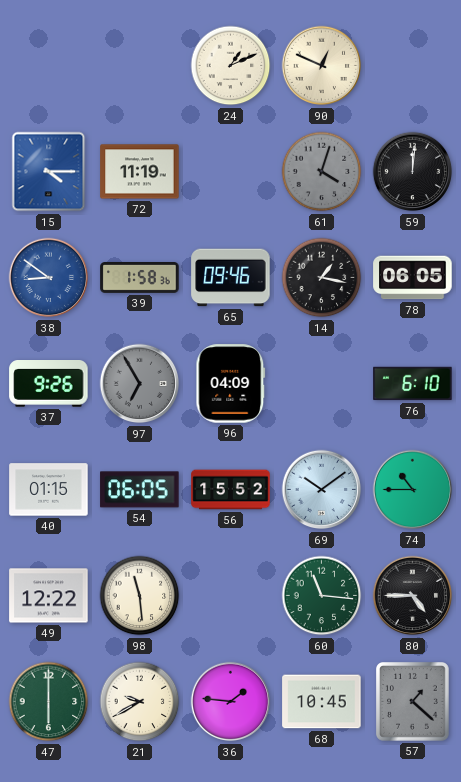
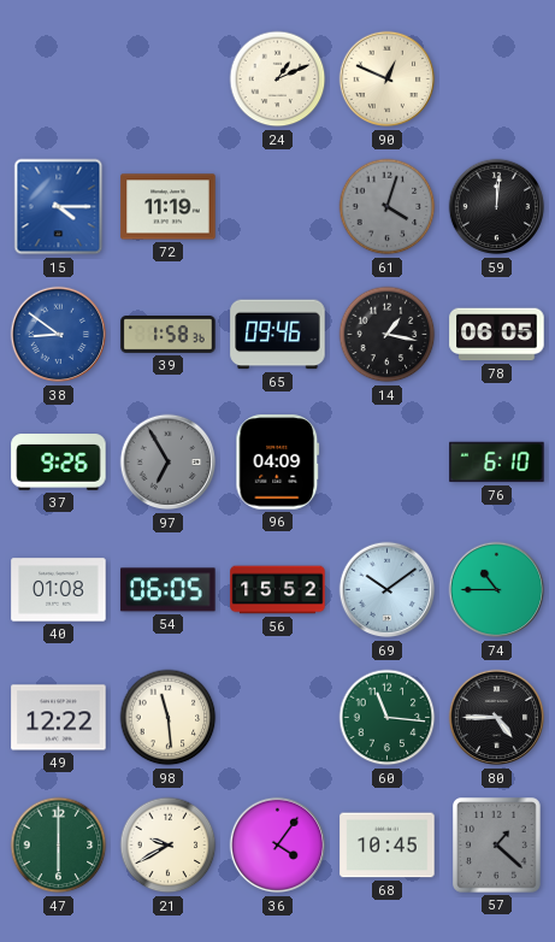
40: 01:15 -> 01:08
36: 1:46 -> 4:06
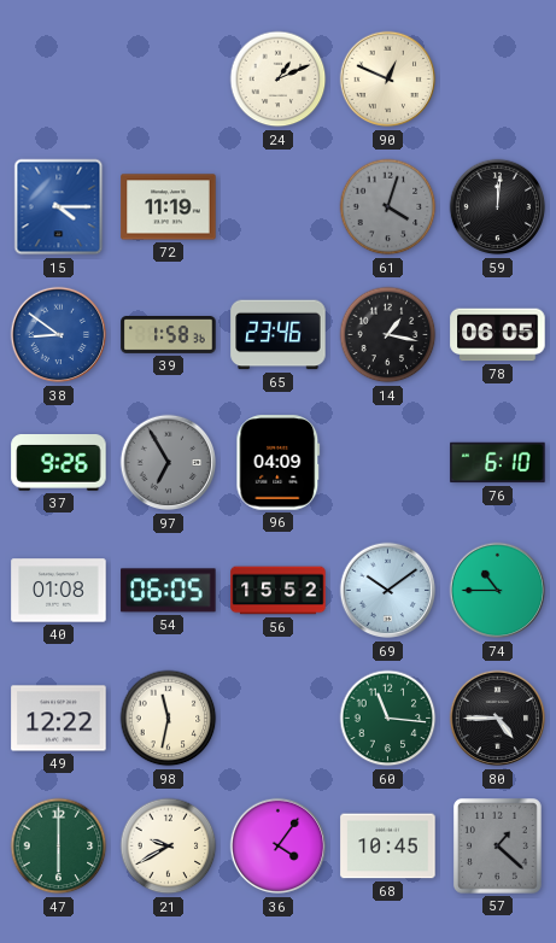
65: 09:46 -> 23:46
98: 11:29 -> 11:32
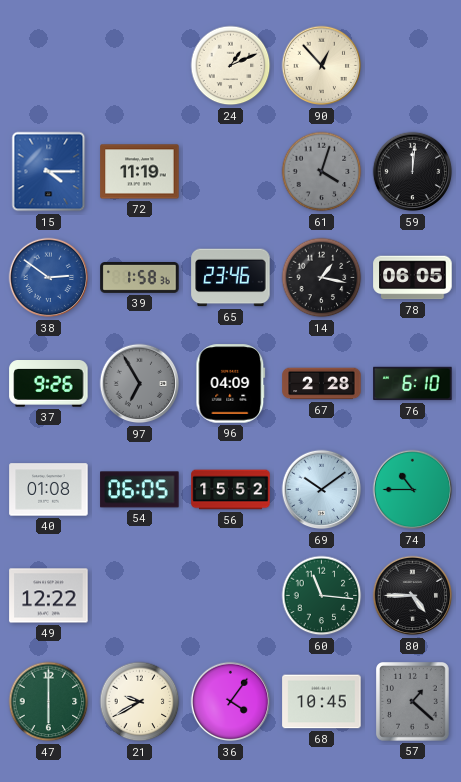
90: 12:49 -> 12:53
38: 8:51 -> 2:51
67: none -> 2:28
98: 11:32 -> none
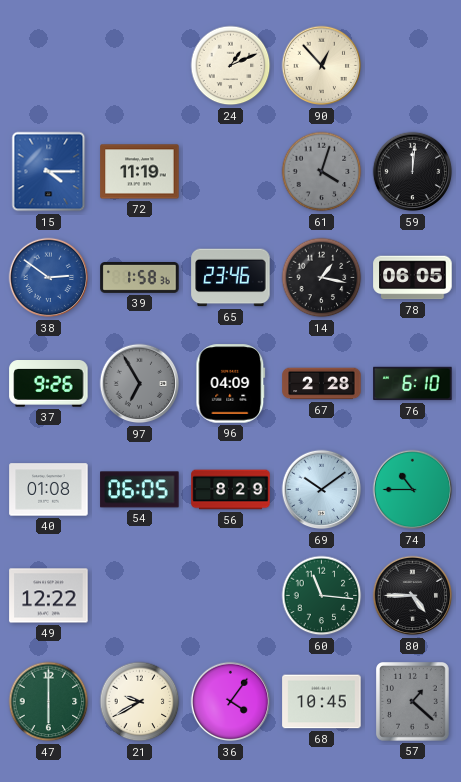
56: 15:52 -> 8:29
